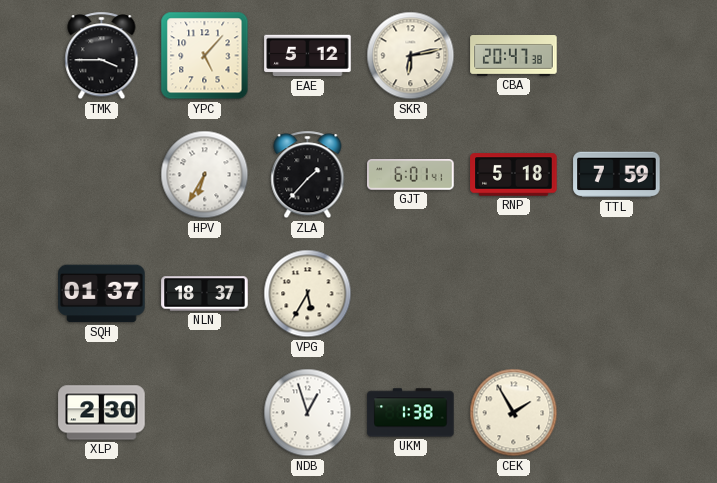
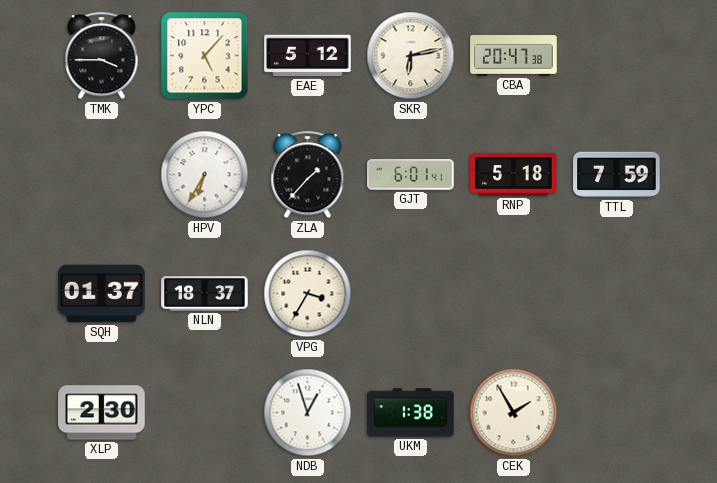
VPG: 5:35 -> 3:35
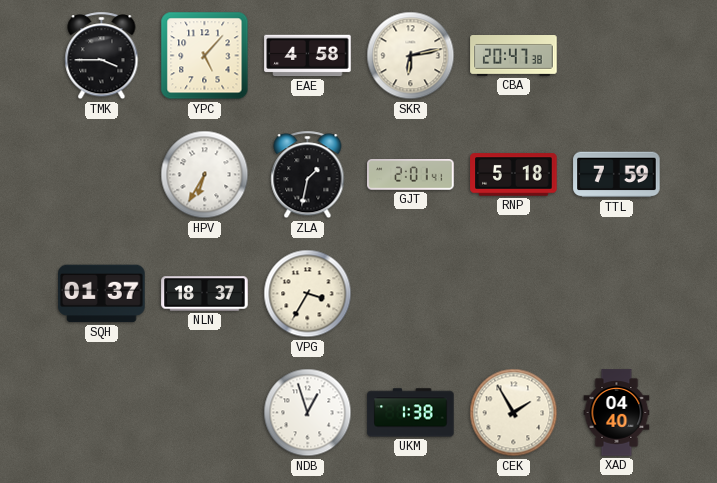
EAE: 5:12 -> 4:58
ZLA: 1:37 -> 1:32
GJT: 6:01 -> 2:01
XLP: 2:30 -> none
XAD: none -> 04:40
